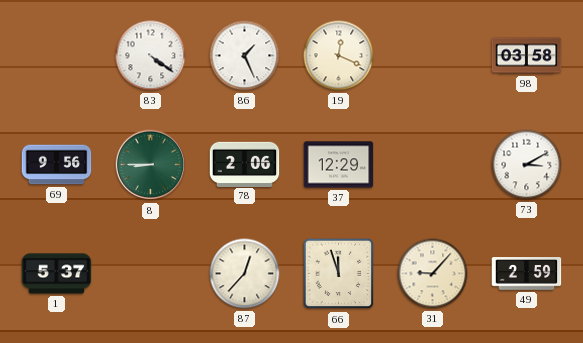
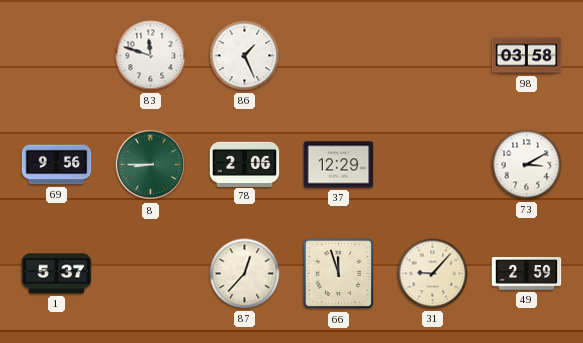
83: 4:21 -> 11:48
19: 12:19 -> none
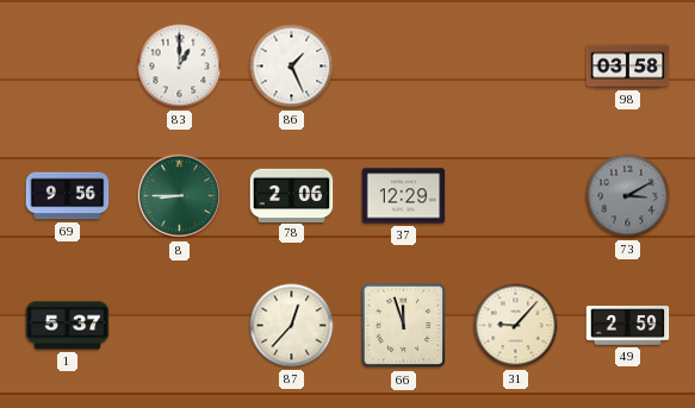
83: 11:48 -> 1:00
73 dial: white -> grey
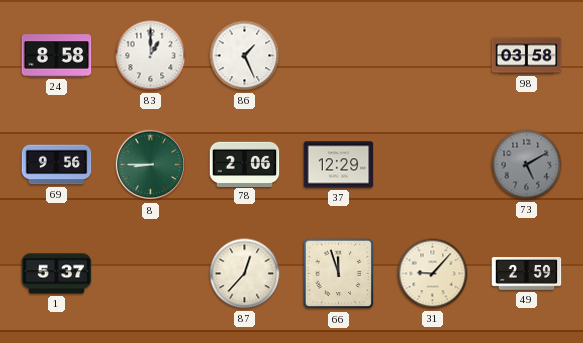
24: none -> 8:58
73: 3:10 -> 5:10
